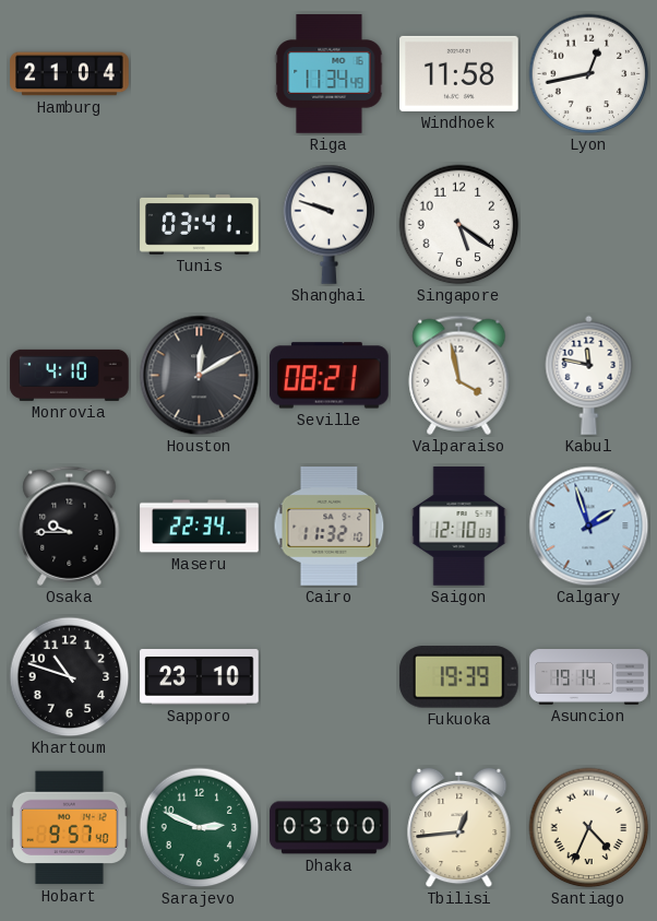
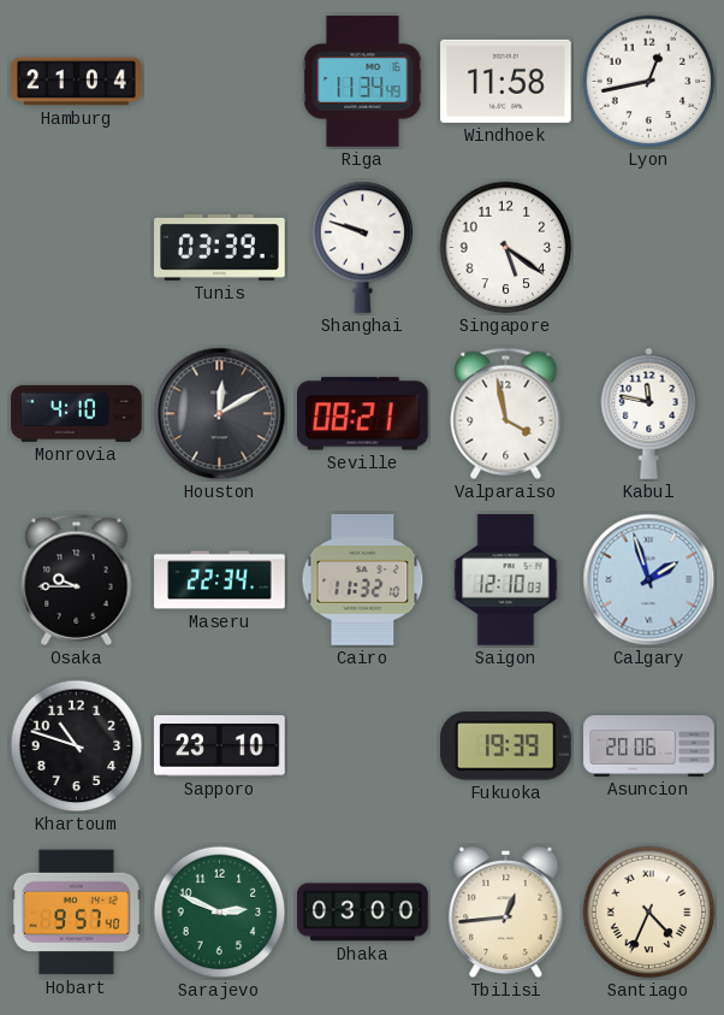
Tunis: 03:41 -> 03:39
Asuncion: 19:14 -> 20:06
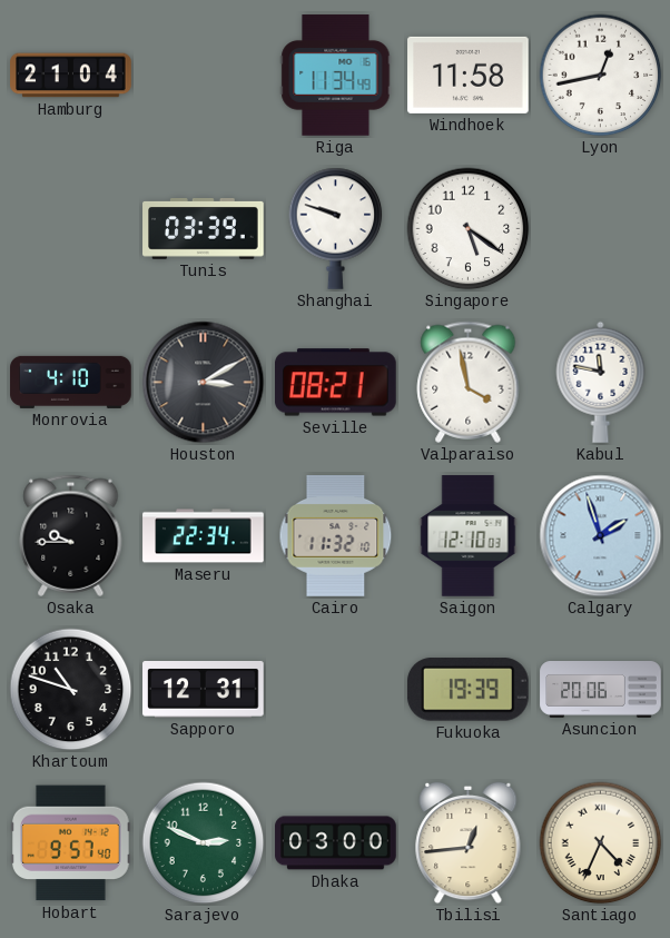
Houston: 12:10 -> 3:10
Sapporo: 23:10 -> 12:31
